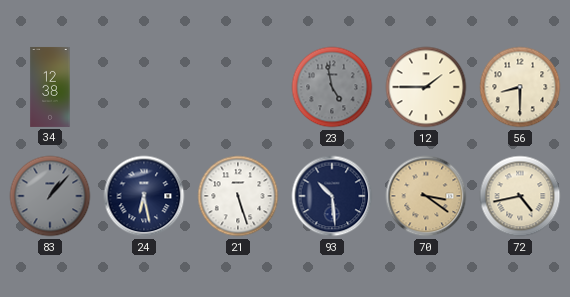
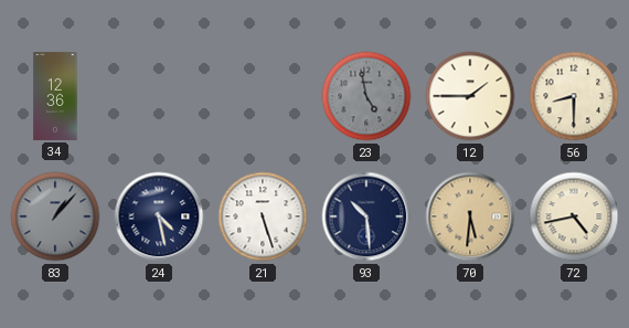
34: 12:38 -> 12:36
24: 6:28 -> 4:28
70: 3:21 -> 5:31
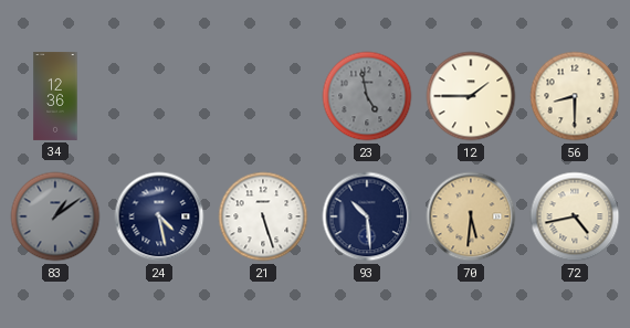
83: 1:07 -> 1:09
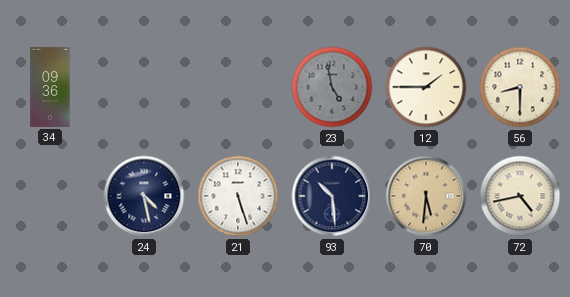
34: 12:36 -> 09:36
83: 1:09 -> none
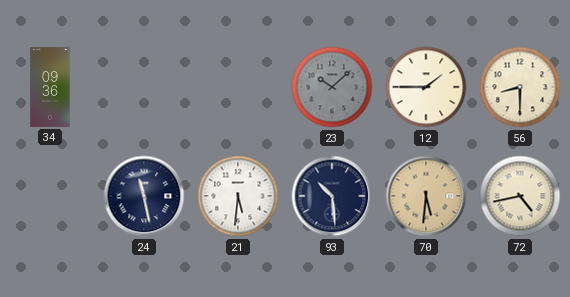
23: 4:58 -> 10:08
24: 4:28 -> 11:28
21: 5:27 -> 5:31
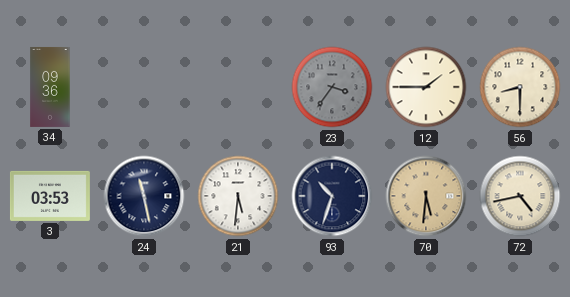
23: 10:08 -> 3:36
3: none -> 03:53
93: 10:29 -> 10:33
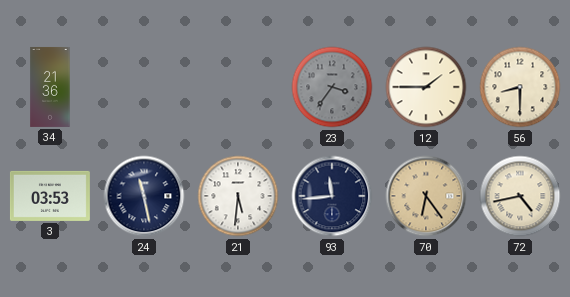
34: 09:36 -> 21:36
93: 10:33 -> 11:44
70: 5:31 -> 6:24
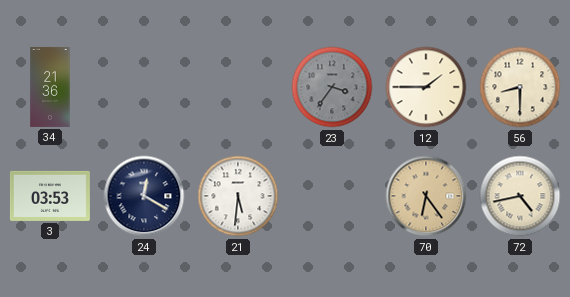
24: 11:28 -> 12:20
93: 11:44 -> none
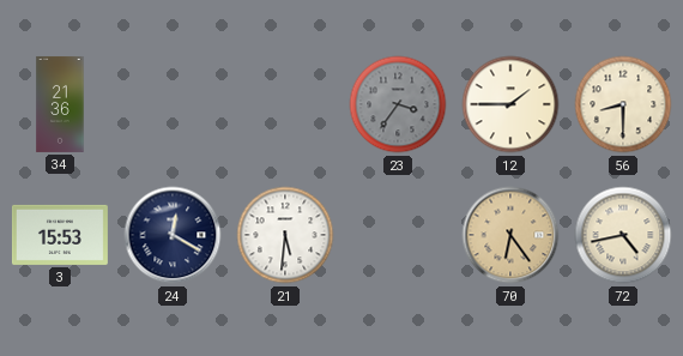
3: 03:53 -> 15:53
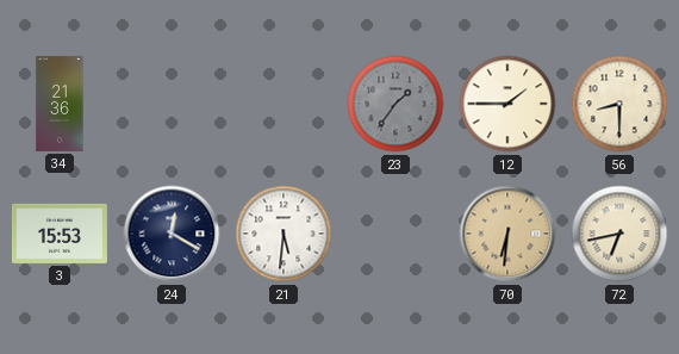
23: 3:36 -> 1:36
70: 6:24 -> 6:31
72: 4:43 -> 6:43
